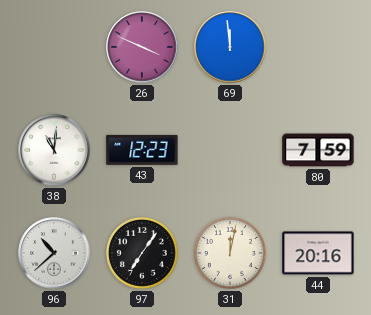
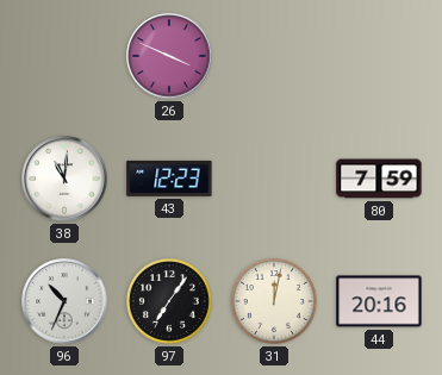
69: 11:59 -> none
96: 10:38 -> 10:34
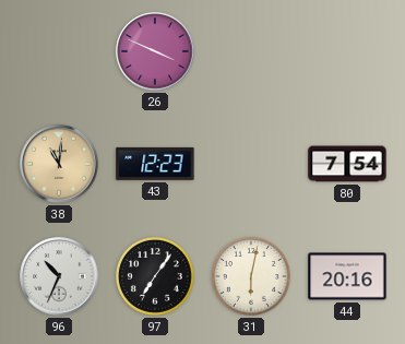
38 dial: white -> champagne
80: 7:59 -> 7:54
31: 12:02 -> 6:02
